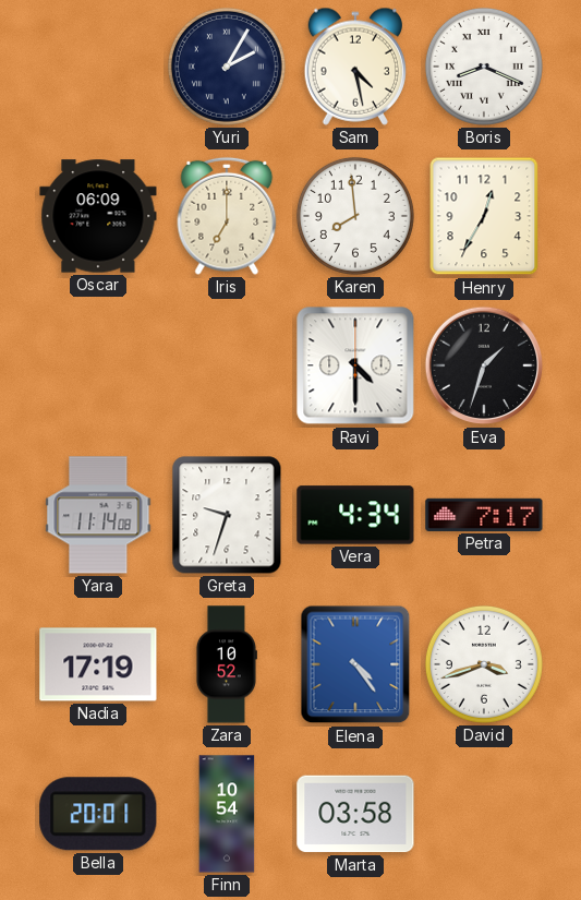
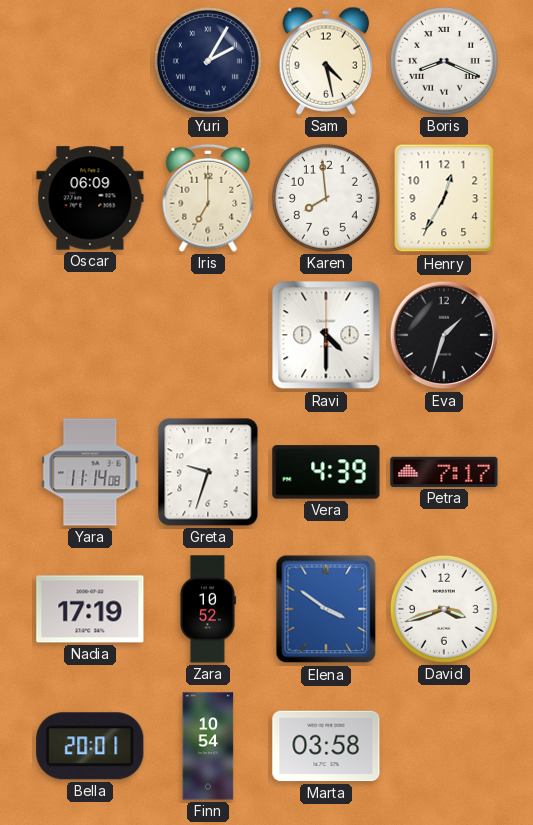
Vera: 4:34 -> 4:39
Elena: 4:24 -> 3:51
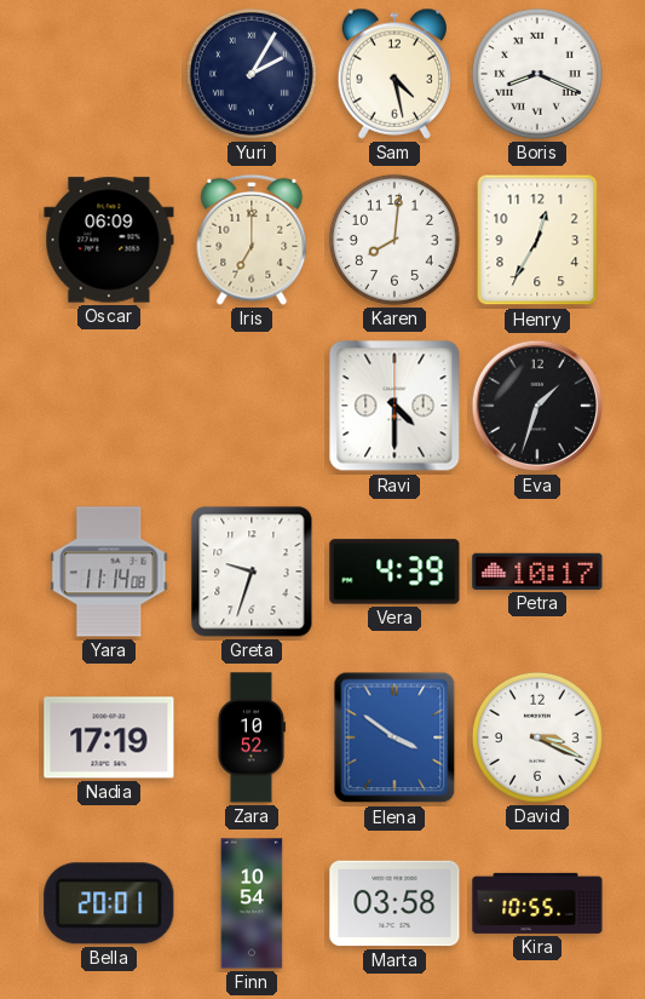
Karen: 7:59 -> 8:01
Petra: 7:17 -> 10:17
David: 3:42 -> 3:19
Kira: none -> 10:55
